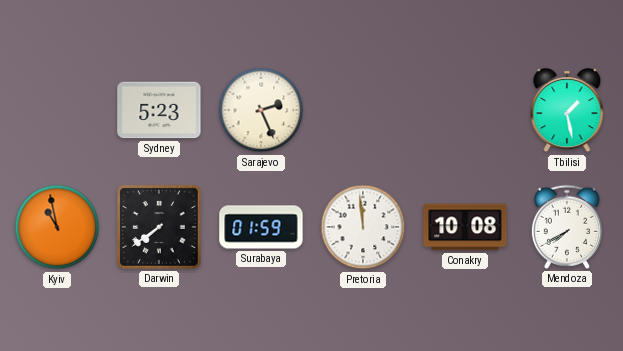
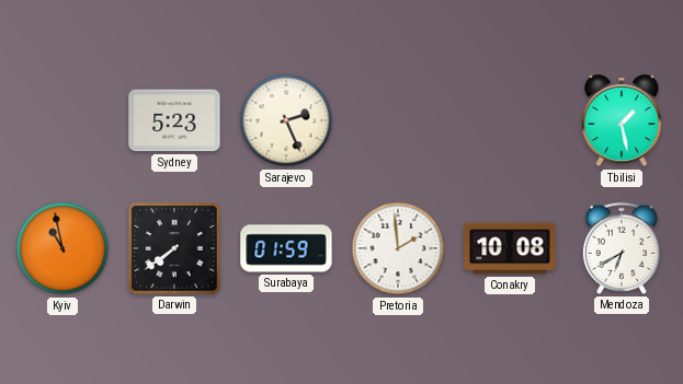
Pretoria: 11:59 -> 1:59
Mendoza: 7:40 -> 6:40
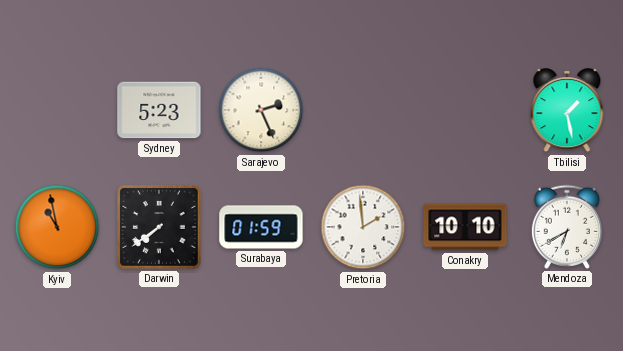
Conakry: 10:08 -> 10:10
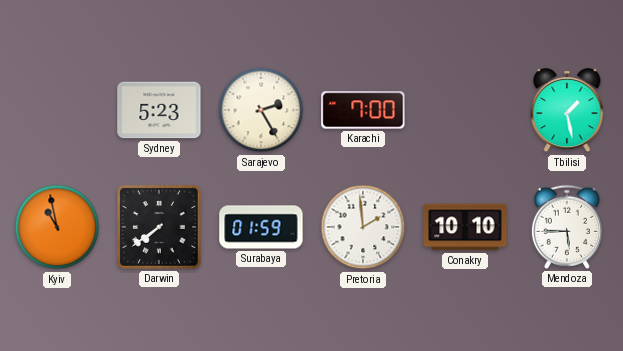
Sarajevo: 2:26 -> 2:25
Karachi: none -> 7:00
Mendoza: 6:40 -> 5:45
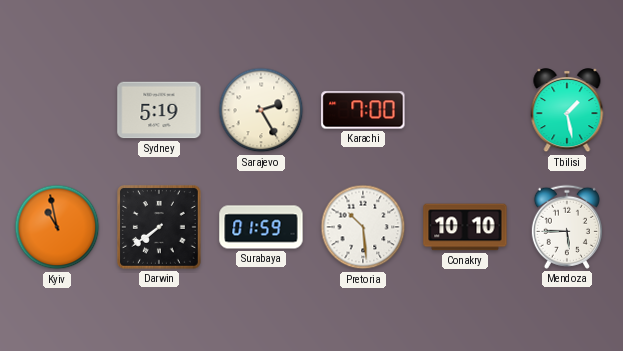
Sydney: 5:23 -> 5:19
Pretoria: 1:59 -> 10:29
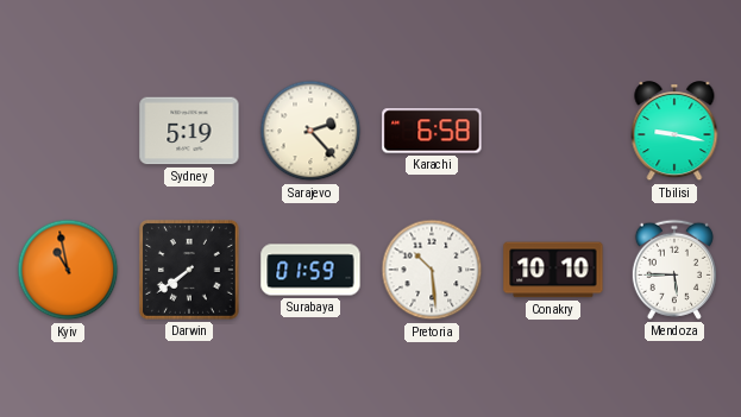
Sarajevo: 2:25 -> 2:23
Karachi: 7:00 -> 6:58
Tbilisi: 1:28 -> 9:17
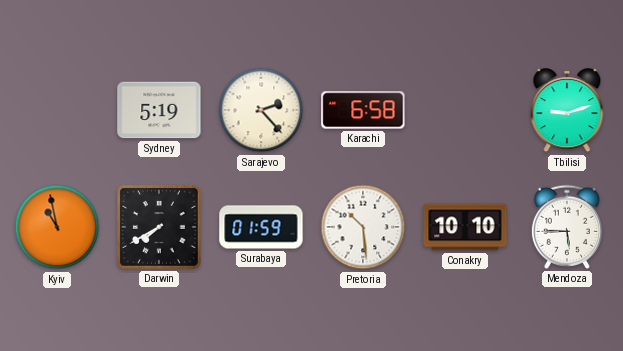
Tbilisi: 9:17 -> 9:12
Darwin: 7:39 -> 7:40
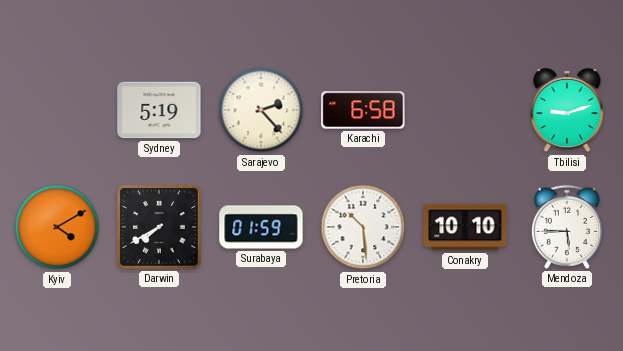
Kyiv: 10:58 -> 4:10
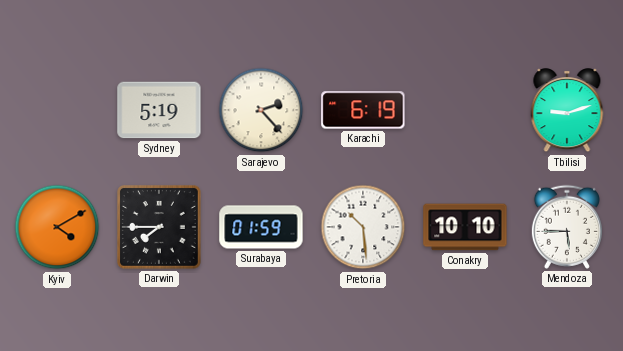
Karachi: 6:58 -> 6:19
Darwin: 7:40 -> 7:45
